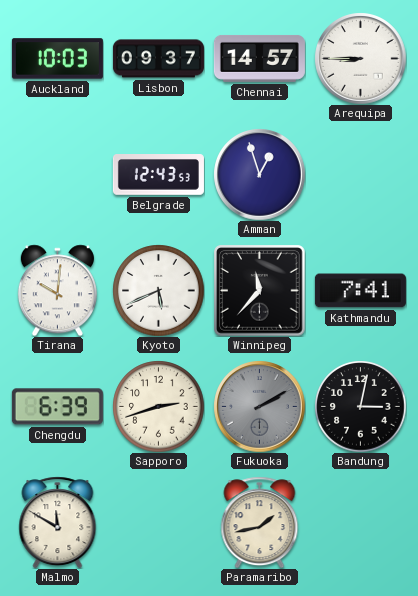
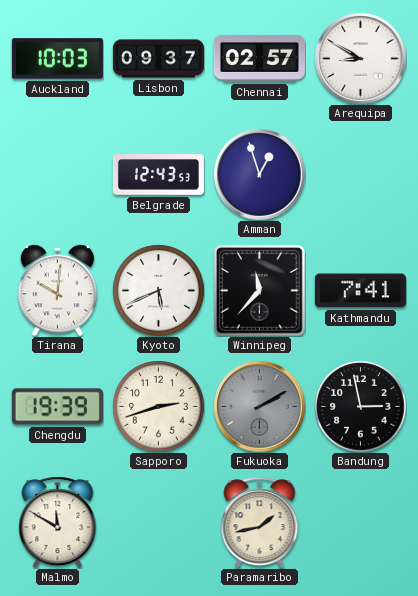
Chennai: 14:57 -> 02:57
Arequipa: 8:45 -> 8:50
Chengdu: 6:39 -> 19:39
Bandung: 3:02 -> 2:58
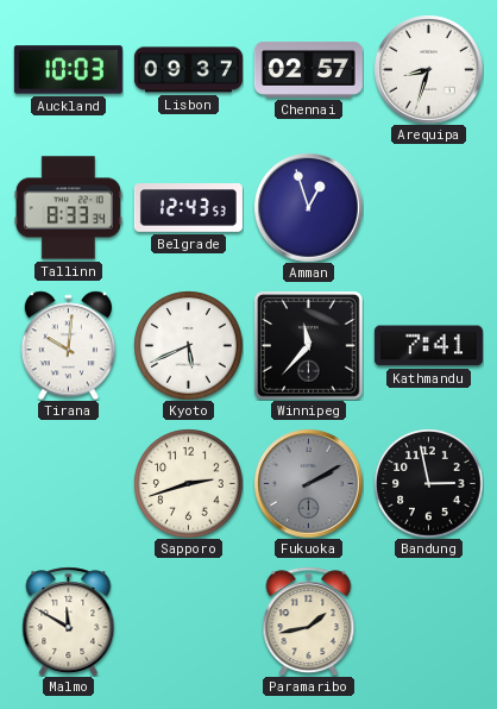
Arequipa: 8:50 -> 8:33
Tallinn: none -> 8:33
Chengdu: 19:39 -> none
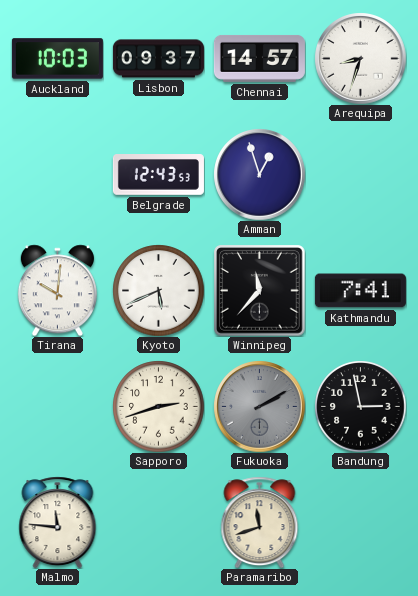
Chennai: 02:57 -> 14:57
Tallinn: 8:33 -> none
Malmo: 11:50 -> 11:46
Paramaribo: 1:43 -> 11:42
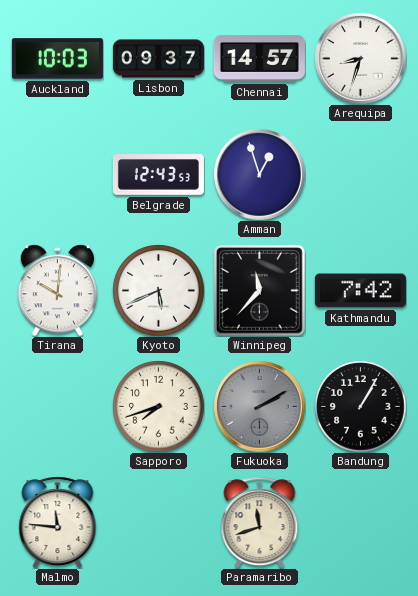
Kathmandu: 7:41 -> 7:42
Sapporo: 2:42 -> 7:42
Bandung: 2:58 -> 1:05
